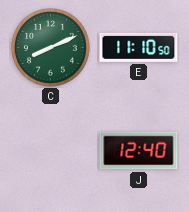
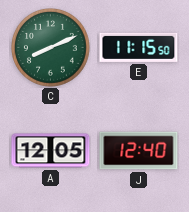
E: 11:10 -> 11:15
A: none -> 12:05
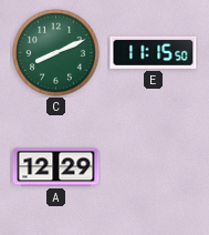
A: 12:05 -> 12:29
J: 12:40 -> none
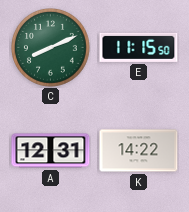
A: 12:29 -> 12:31
K: none -> 14:22
